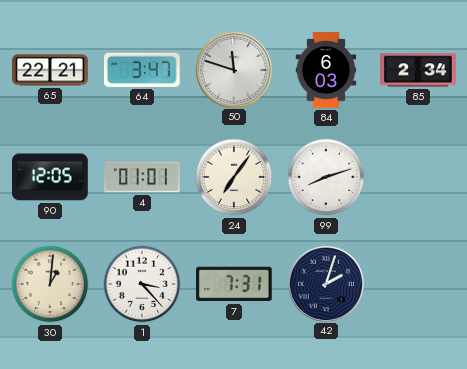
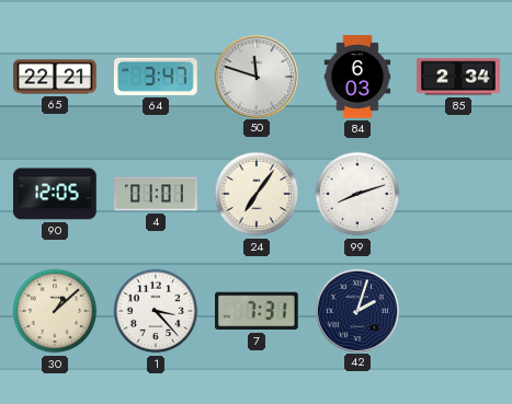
30: 1:01 -> 1:08
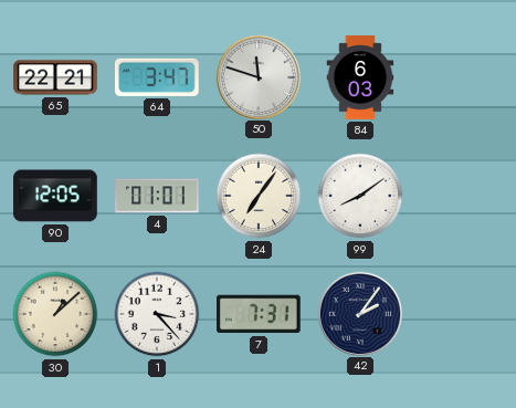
85: 2:34 -> none
99: 8:12 -> 8:09
42: 2:03 -> 2:06
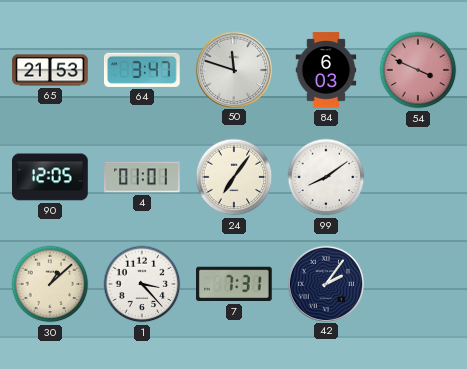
65: 22:21 -> 21:53
54: none -> 3:49
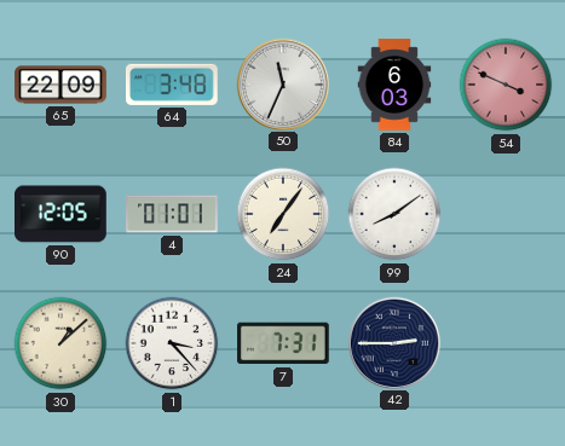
65: 21:53 -> 22:09
64: 3:47 -> 3:48
50: 11:48 -> 11:34
42: 2:06 -> 2:45
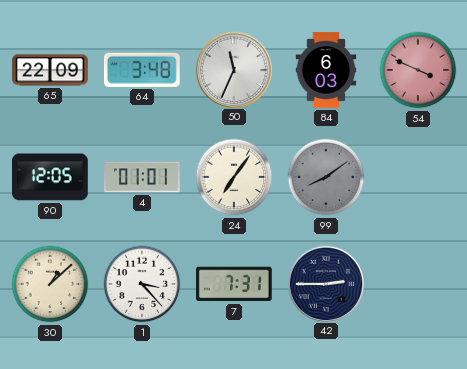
99 dial: white -> grey
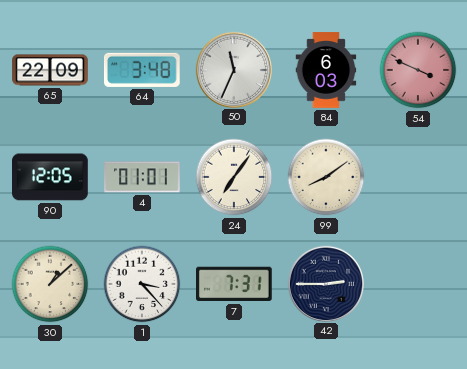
99 dial: grey -> cream
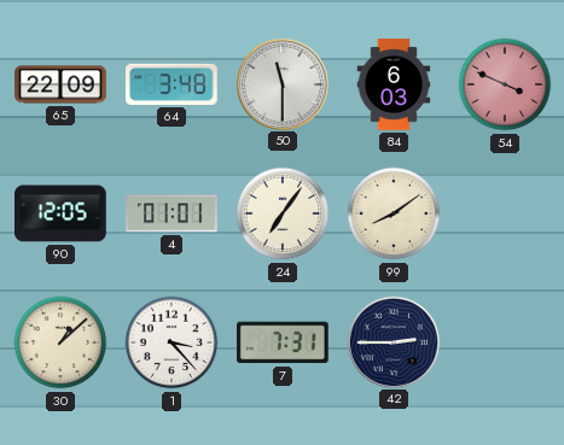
50: 11:34 -> 11:30
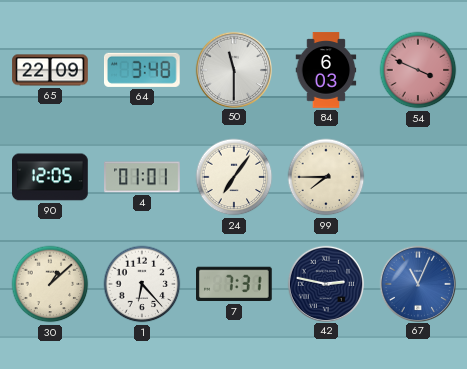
99: 8:09 -> 7:45
1: 3:23 -> 6:23
42: 2:45 -> 2:47
67: none -> 11:04
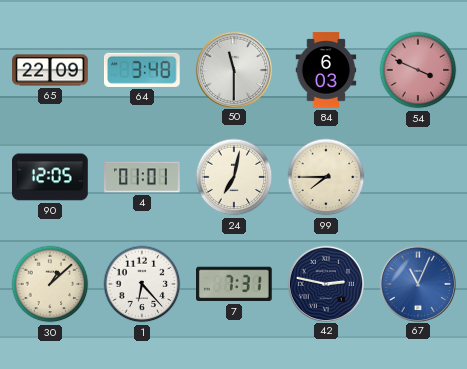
24: 7:06 -> 7:02
